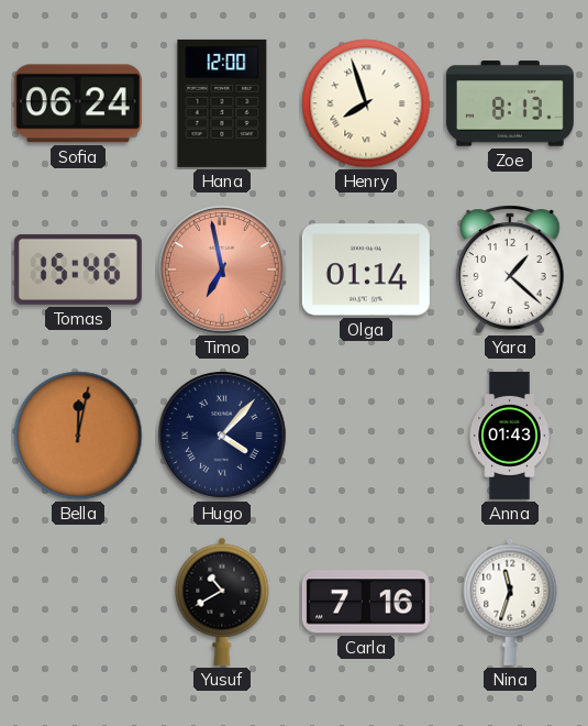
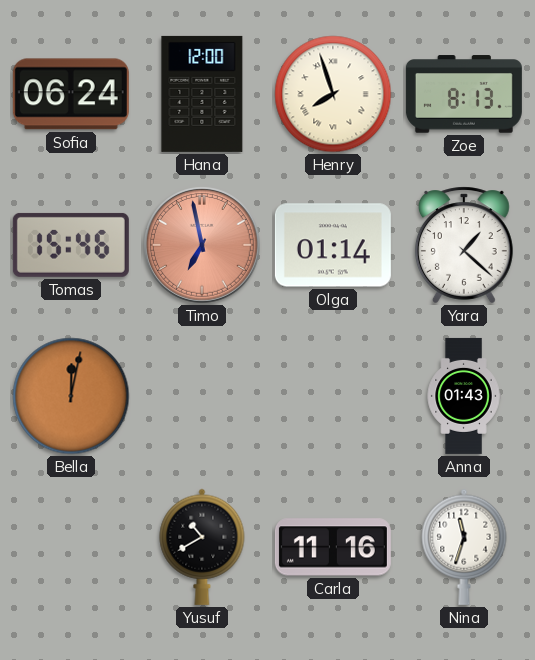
Hugo: 4:07 -> none
Carla: 7:16 -> 11:16
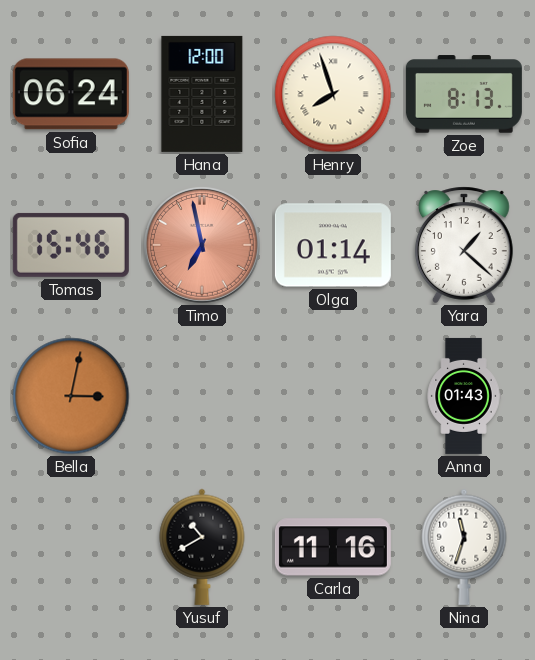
Bella: 12:02 -> 3:02
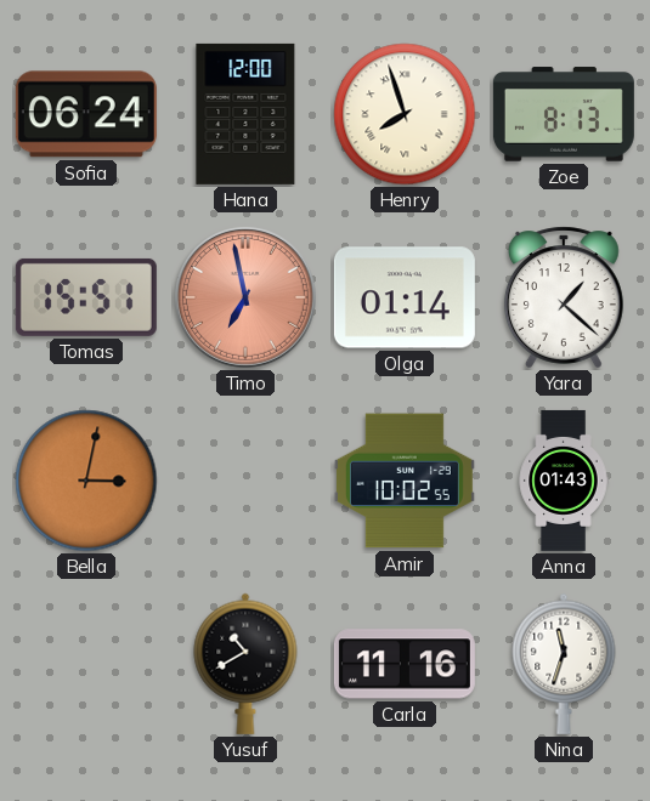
Tomas: 15:46 -> 15:51
Amir: none -> 10:02
